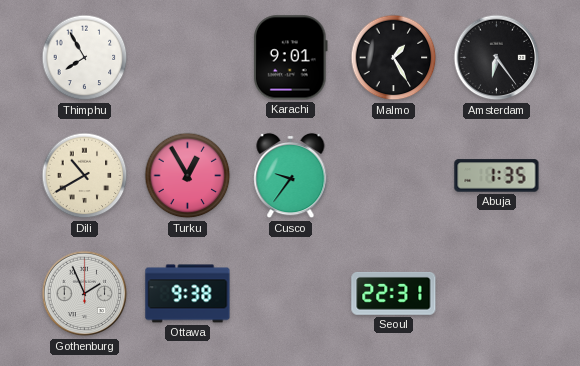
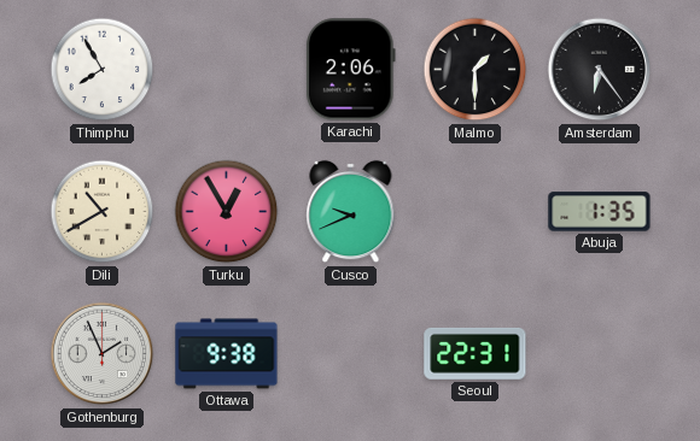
Karachi: 9:01 -> 2:06
Malmo: 1:25 -> 1:30
Cusco: 9:36 -> 9:41
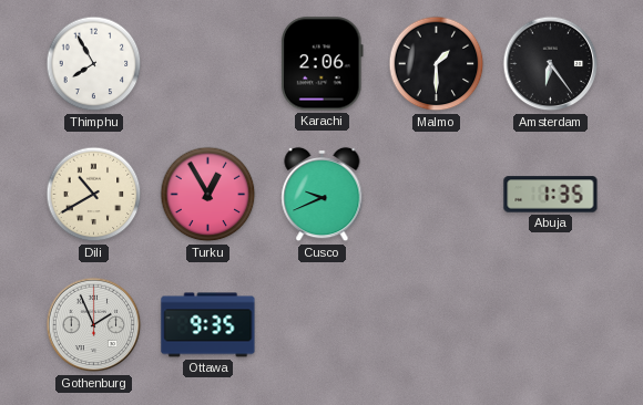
Ottawa: 9:38 -> 9:35
Seoul: 22:31 -> none
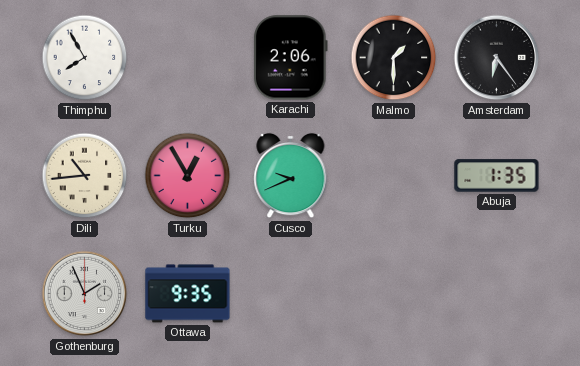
Dili: 10:40 -> 10:44
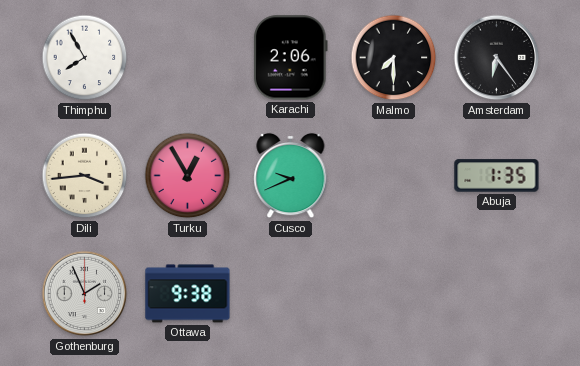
Malmo: 1:30 -> 7:30
Dili: 10:44 -> 3:44
Ottawa: 9:35 -> 9:38
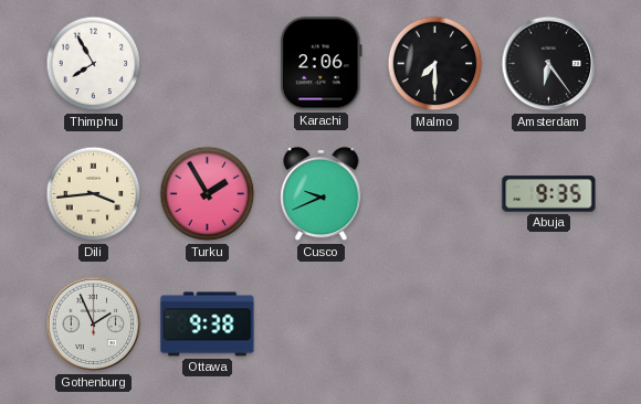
Turku: 12:55 -> 1:55
Abuja: 1:35 -> 9:35
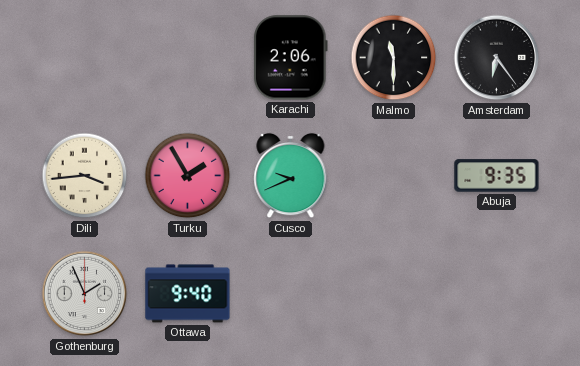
Thimphu: 7:55 -> none
Malmo: 7:30 -> 11:30
Ottawa: 9:38 -> 9:40
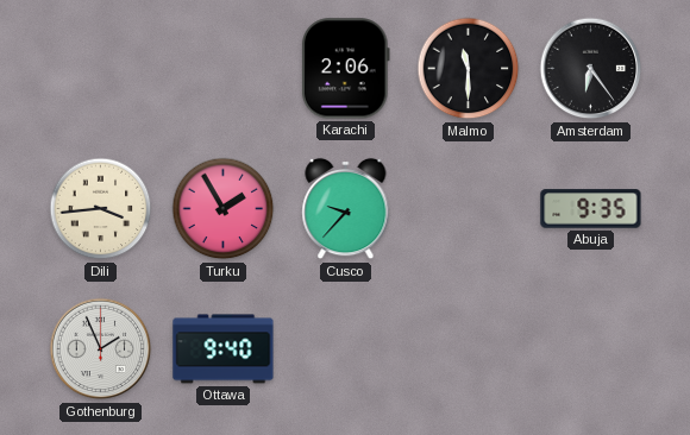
Cusco: 9:41 -> 9:37
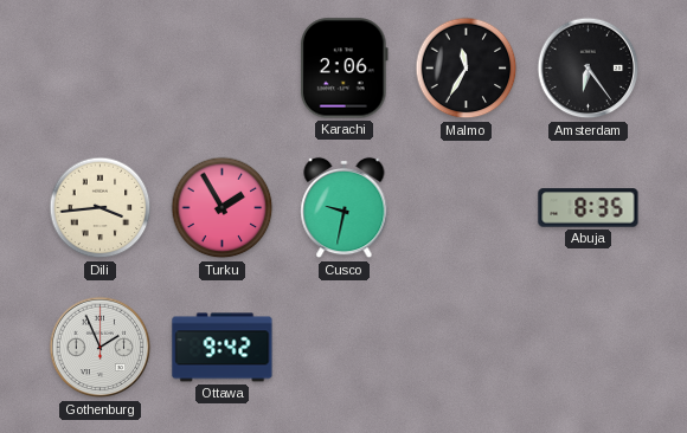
Malmo: 11:30 -> 11:35
Cusco: 9:37 -> 9:32
Abuja: 9:35 -> 8:35
Ottawa: 9:40 -> 9:42
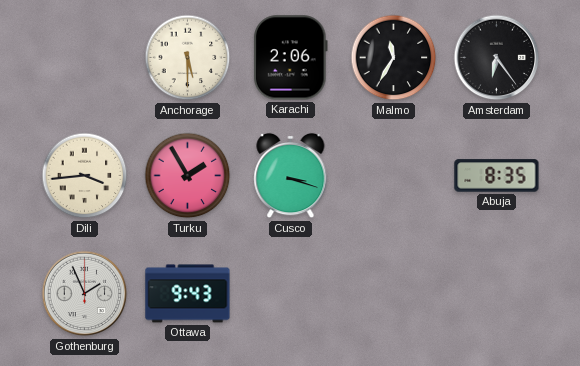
Anchorage: none -> 5:30
Cusco: 9:32 -> 3:18
Ottawa: 9:42 -> 9:43
